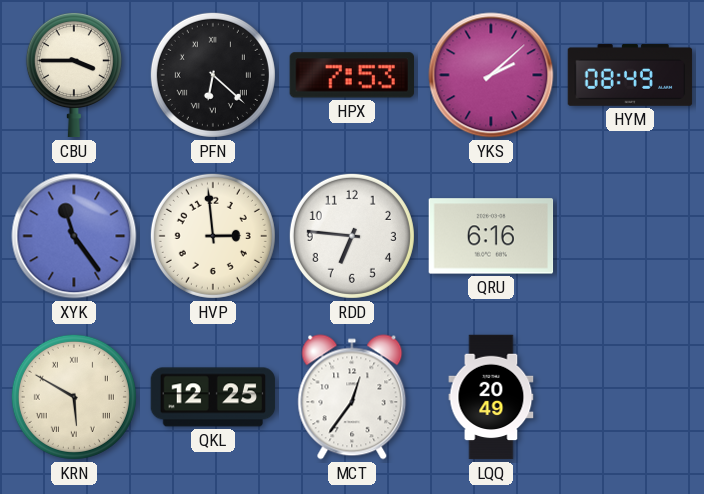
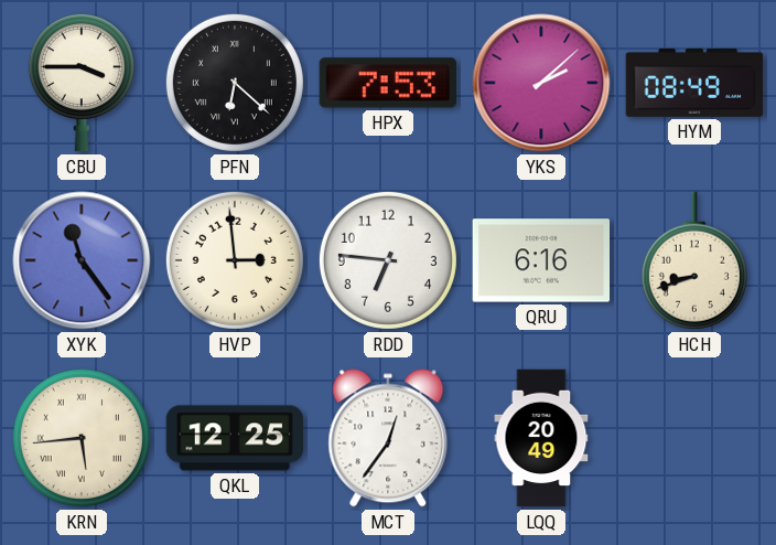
HCH: none -> 8:42
KRN: 5:50 -> 5:44
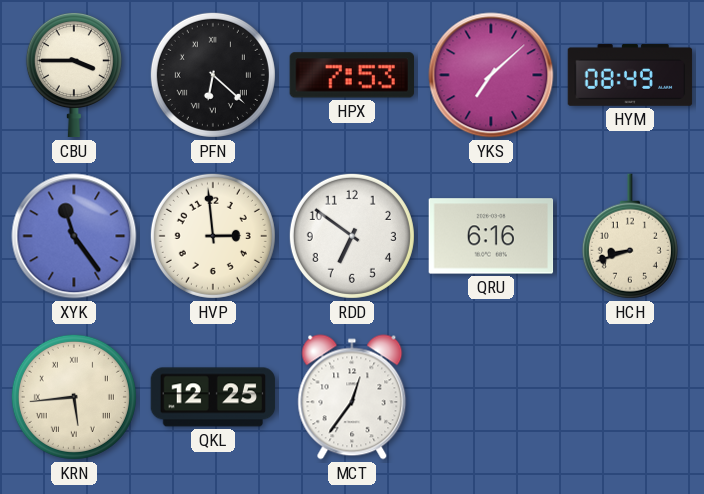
YKS: 2:08 -> 7:08
RDD: 6:46 -> 6:51
LQQ: 20:49 -> none
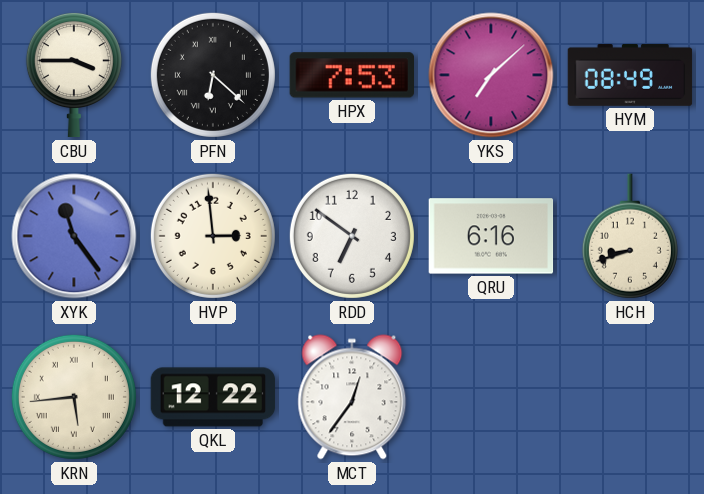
QKL: 12:25 -> 12:22
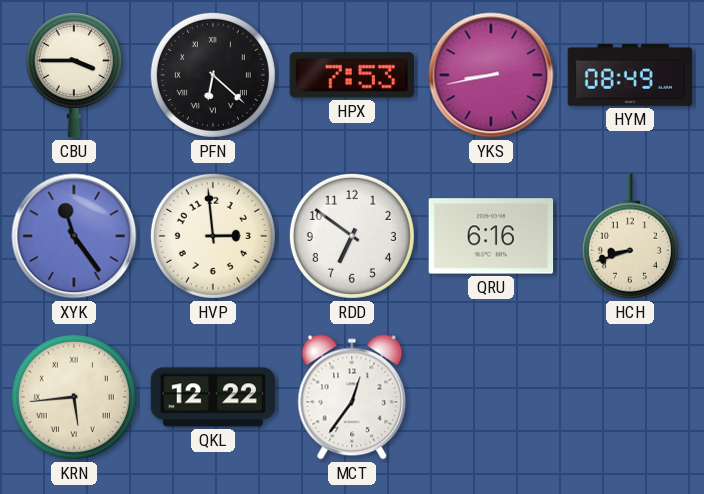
YKS: 7:08 -> 8:43
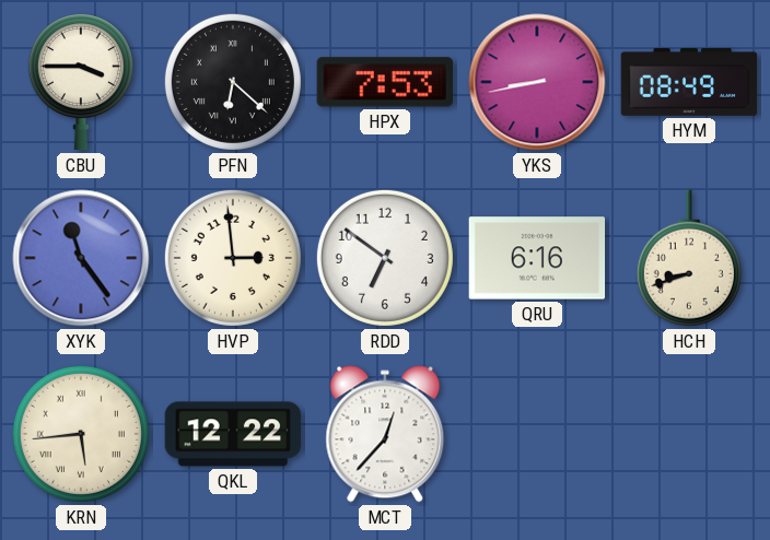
MCT: 12:36 -> 12:37
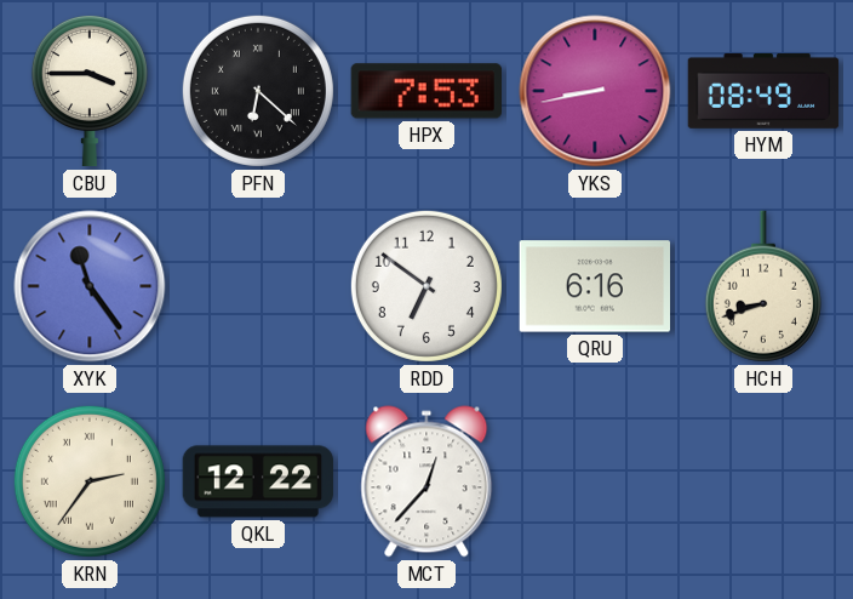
HVP: 2:59 -> none
KRN: 5:44 -> 2:36
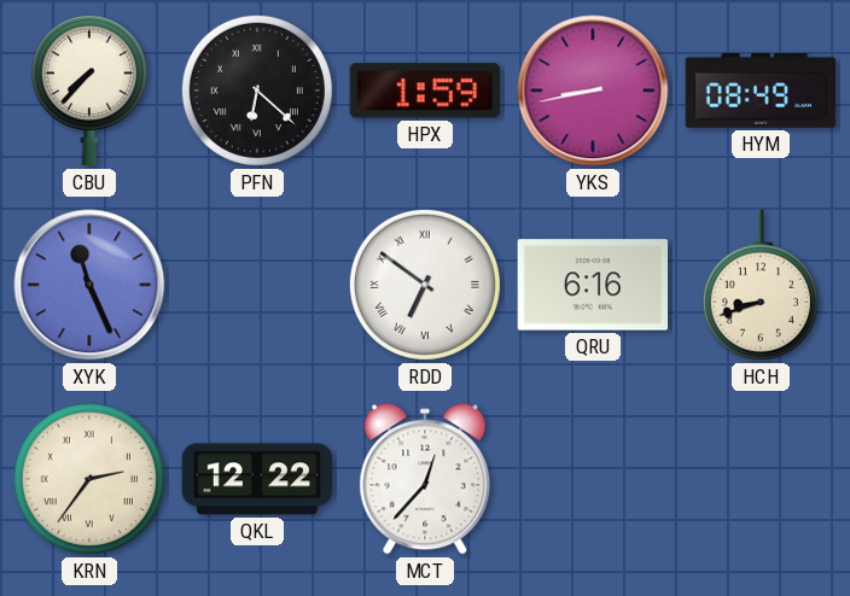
CBU: 3:45 -> 7:37
HPX: 7:53 -> 1:59
XYK: 11:24 -> 11:26
RDD numerals: Arabic -> Roman
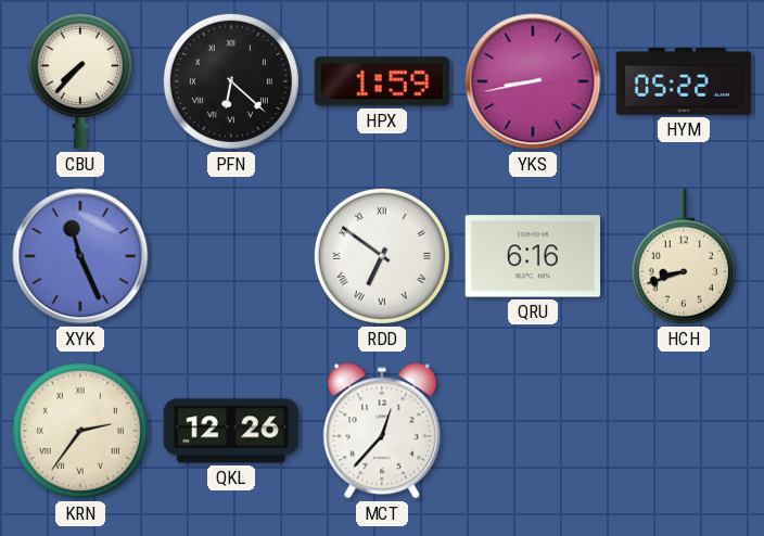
HYM: 08:49 -> 05:22
QKL: 12:22 -> 12:26
